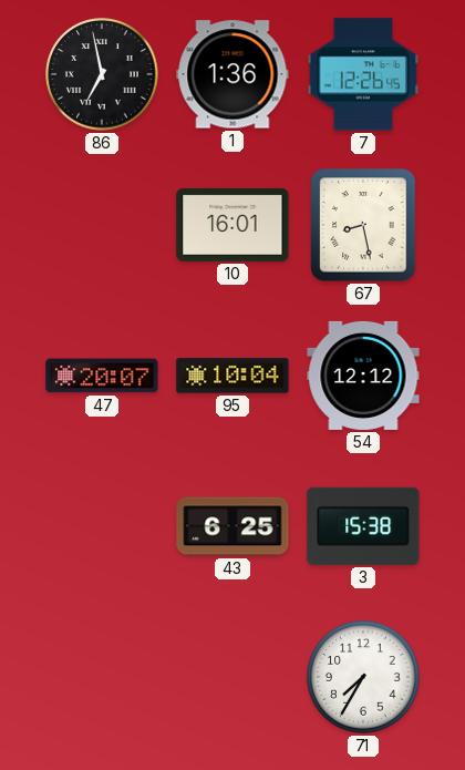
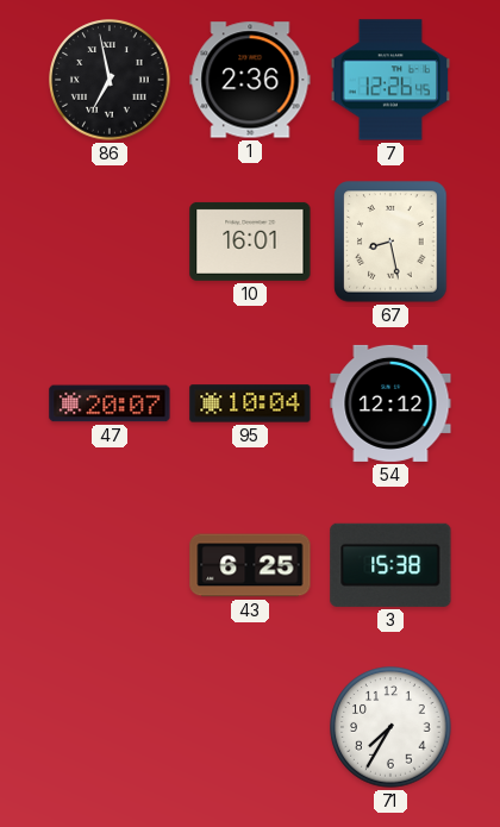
1: 1:36 -> 2:36
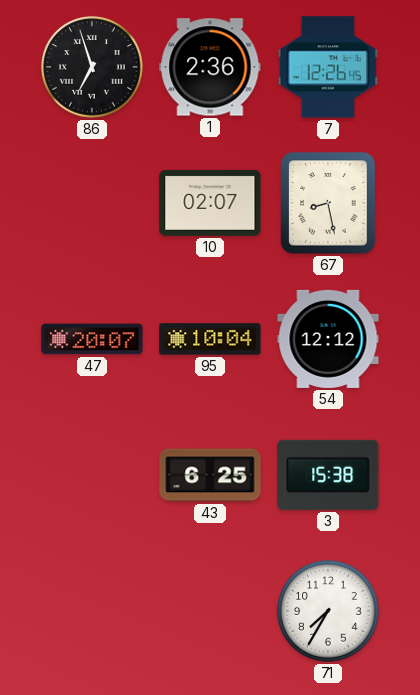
86: 6:58 -> 6:57
10: 16:01 -> 02:07
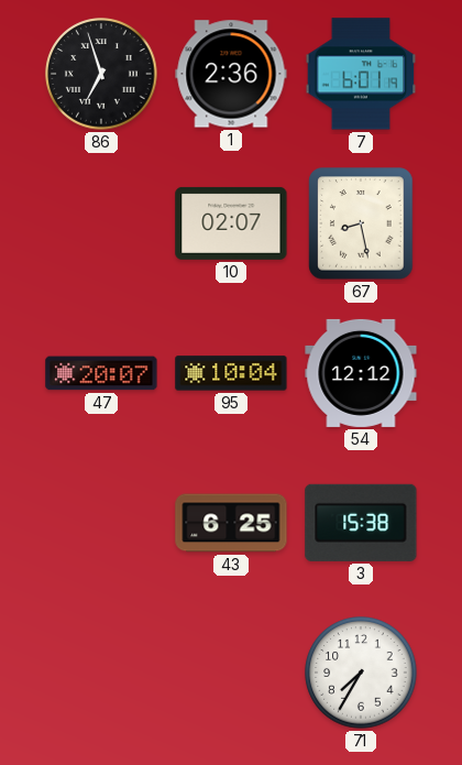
7: 12:26 -> 6:01
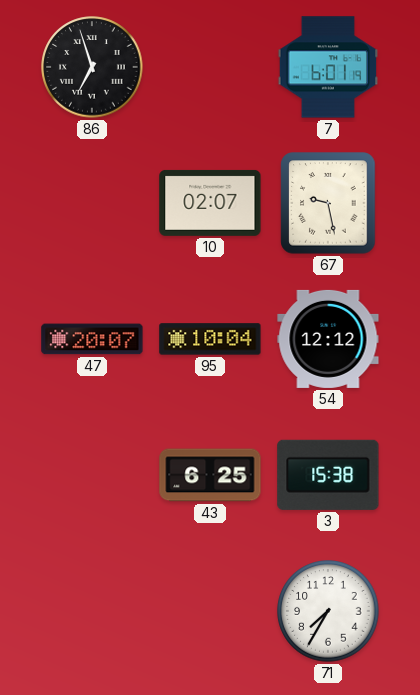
1: 2:36 -> none
67: 8:28 -> 9:28
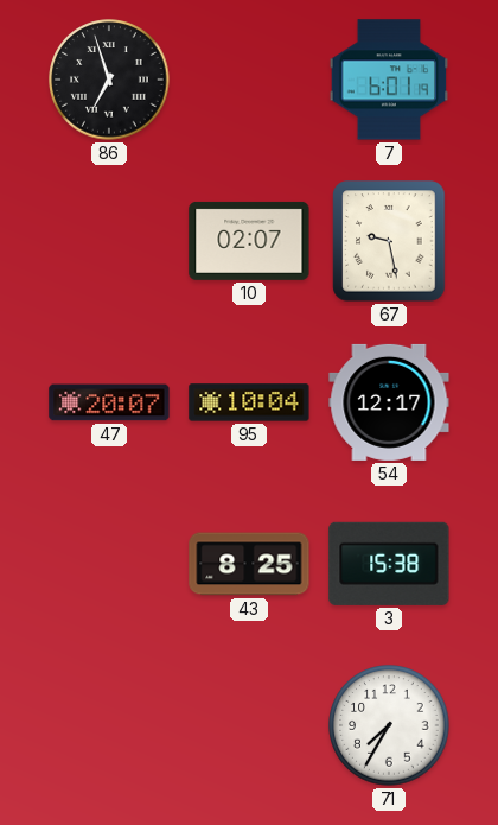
54: 12:12 -> 12:17
43: 6:25 -> 8:25
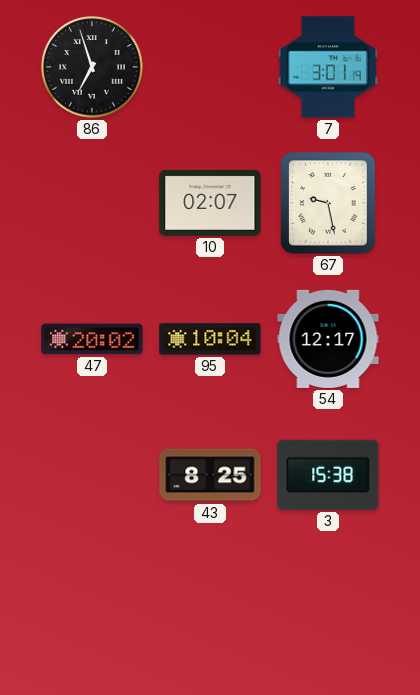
7: 6:01 -> 3:01
47: 20:07 -> 20:02
71: 7:35 -> none
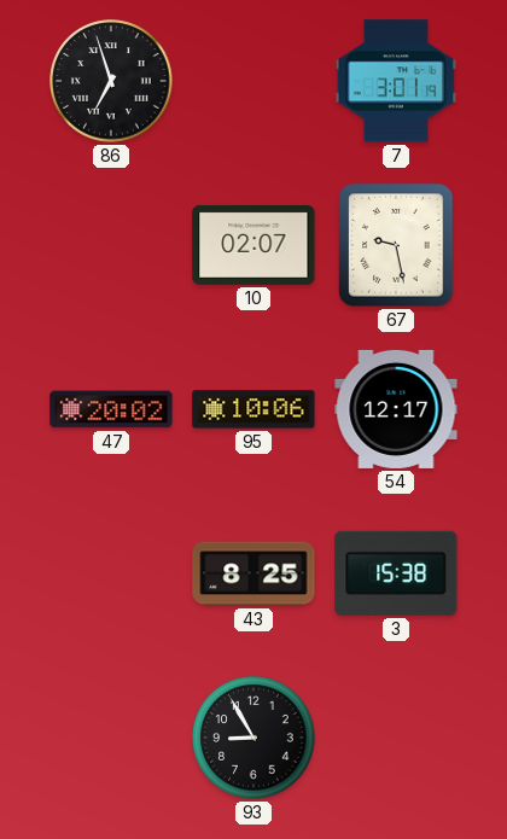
95: 10:04 -> 10:06
93: none -> 8:55
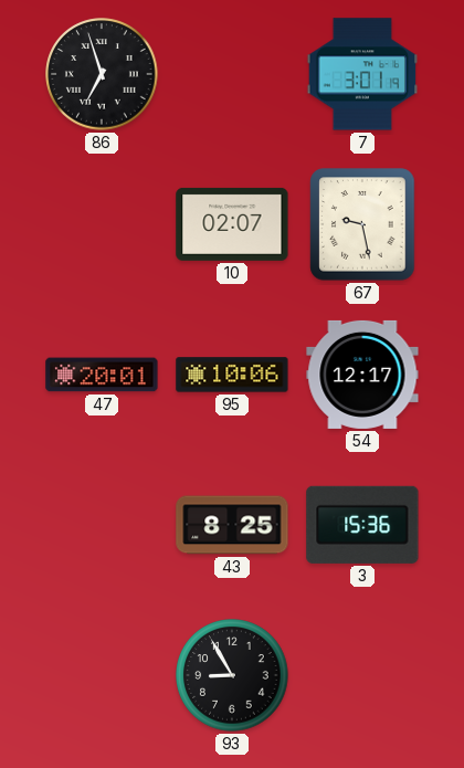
47: 20:02 -> 20:01
3: 15:38 -> 15:36
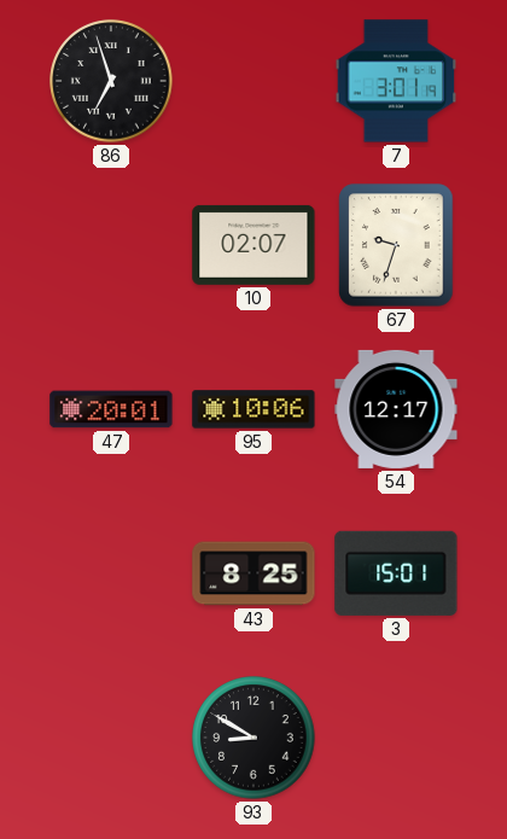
67: 9:28 -> 9:33
3: 15:36 -> 15:01
93: 8:55 -> 8:50
